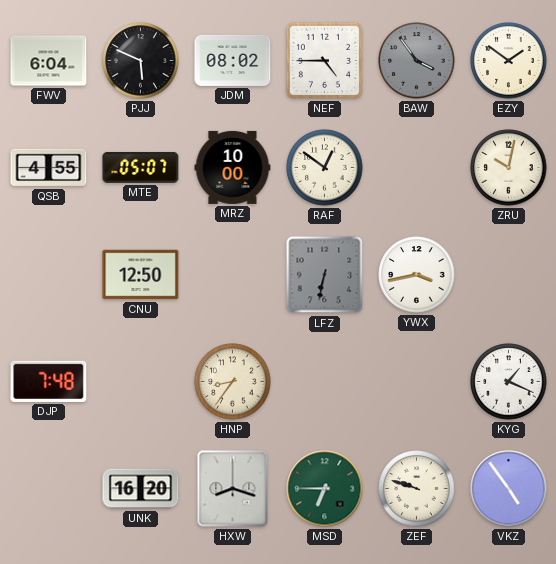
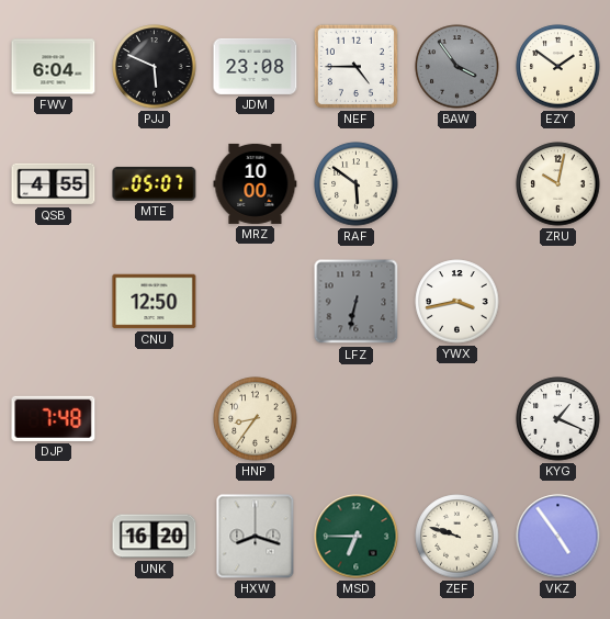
JDM: 08:02 -> 23:08
RAF: 12:51 -> 5:51
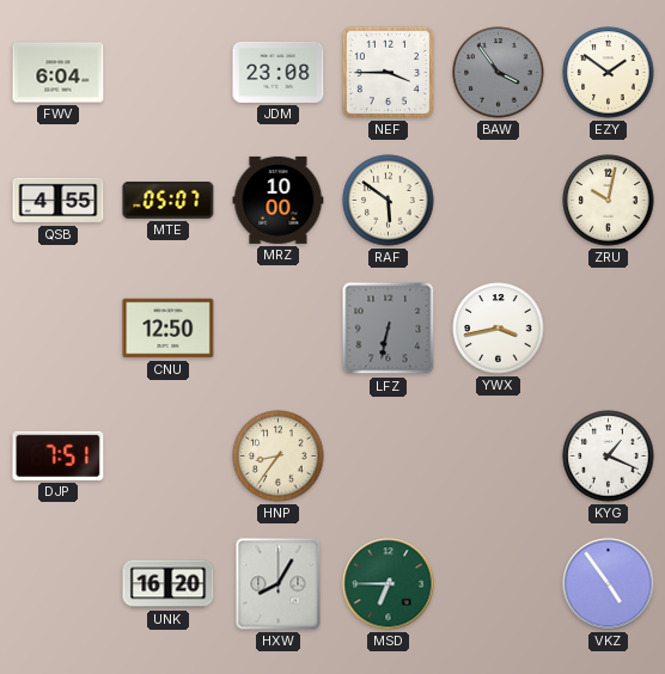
PJJ: 5:49 -> none
NEF: 4:45 -> 3:45
DJP: 7:48 -> 7:51
HXW: 8:18 -> 8:05
ZEF: 9:48 -> none
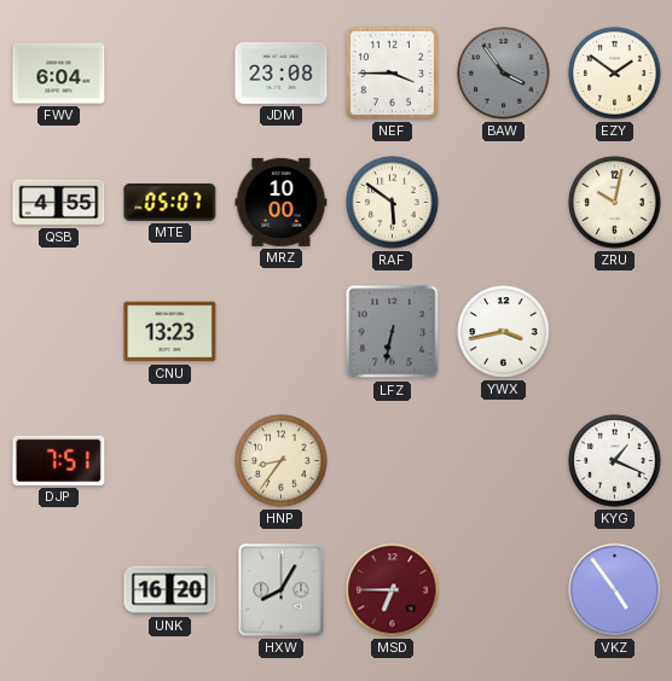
CNU: 12:50 -> 13:23
MSD dial: green -> burgundy
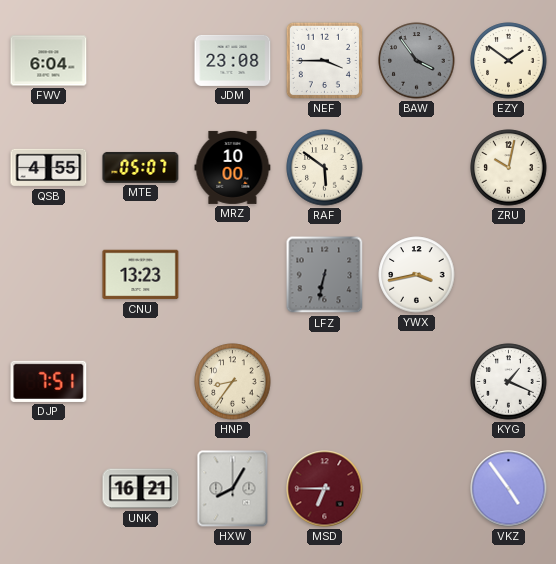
UNK: 16:20 -> 16:21
